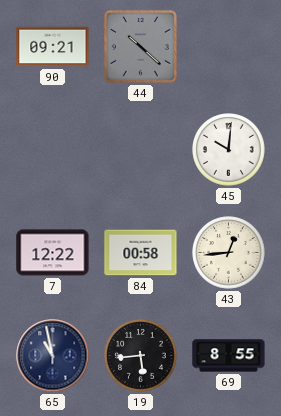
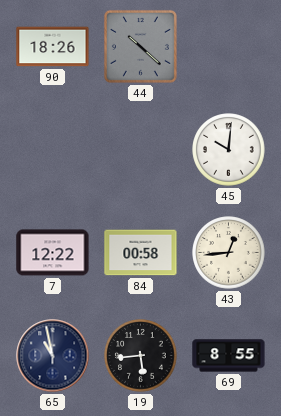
90: 09:21 -> 18:26
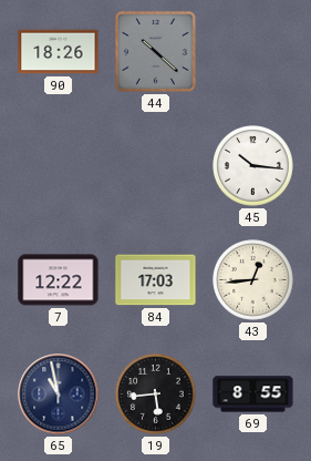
45: 10:01 -> 10:16
84: 00:58 -> 17:03
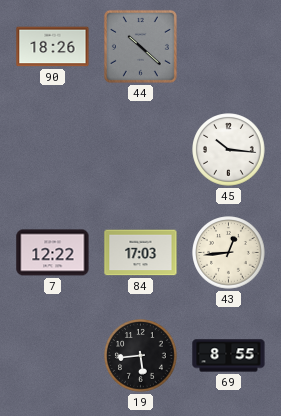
65: 10:58 -> none
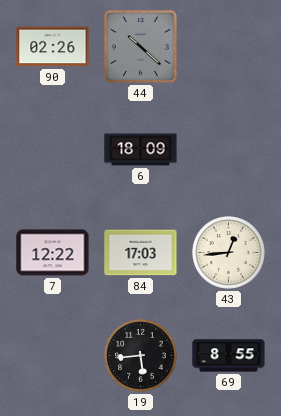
90: 18:26 -> 02:26
6: none -> 18:09
45: 10:16 -> none
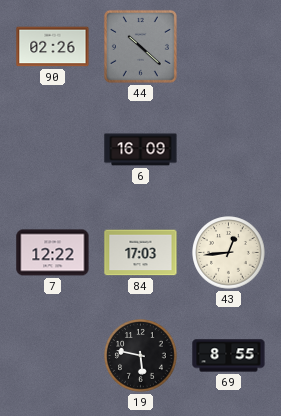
6: 18:09 -> 16:09
19: 5:44 -> 5:47
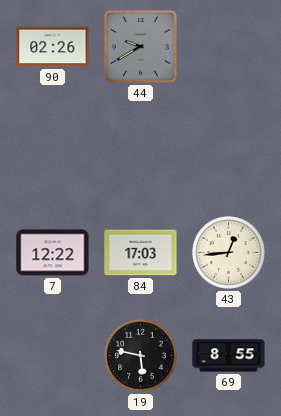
44: 10:22 -> 9:40
6: 16:09 -> none
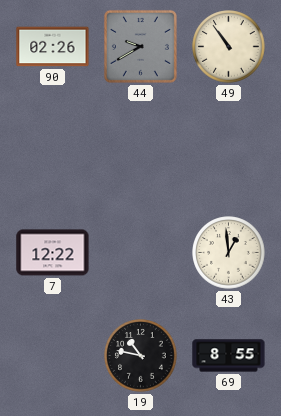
49: none -> 10:54
84: 17:03 -> none
43: 12:44 -> 12:59
19: 5:47 -> 10:47
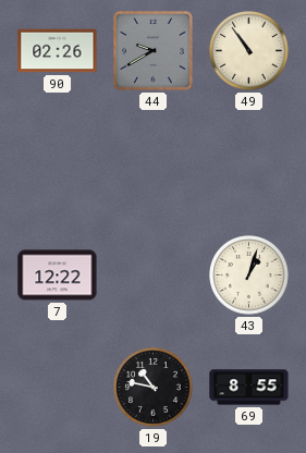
43: 12:59 -> 1:03
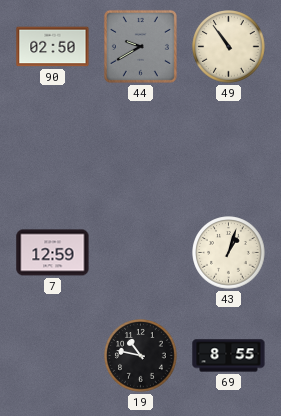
90: 02:26 -> 02:50
7: 12:22 -> 12:59
